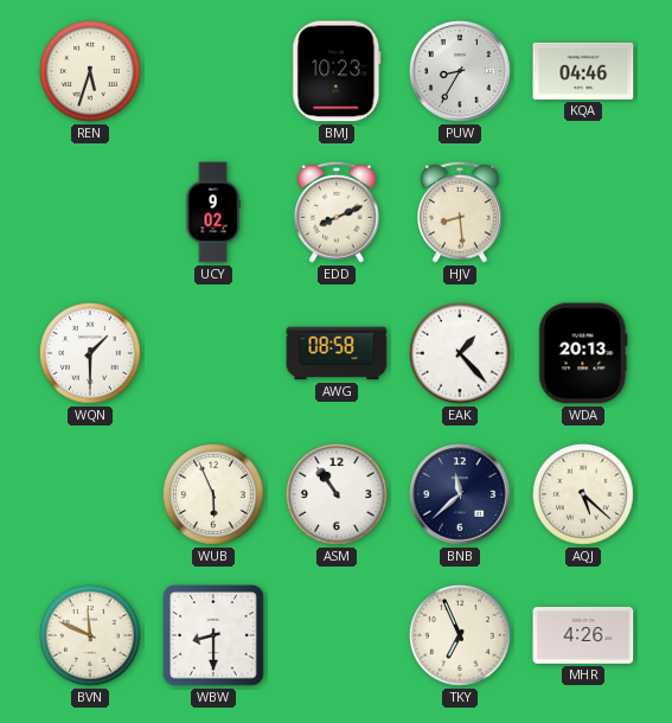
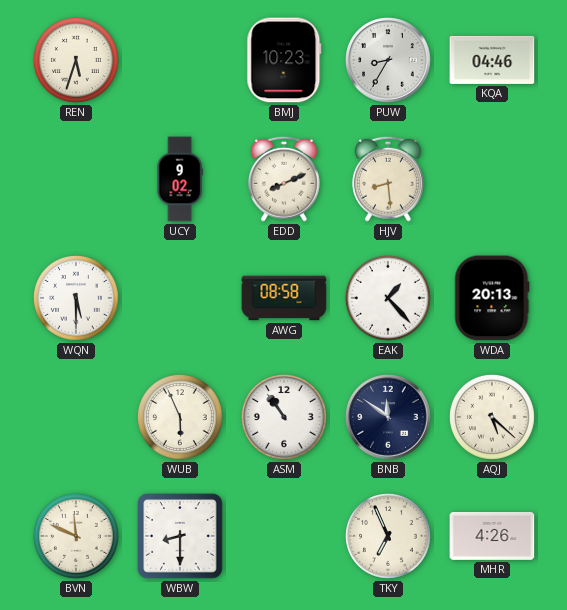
WQN: 1:30 -> 5:30
BNB: 11:38 -> 11:51
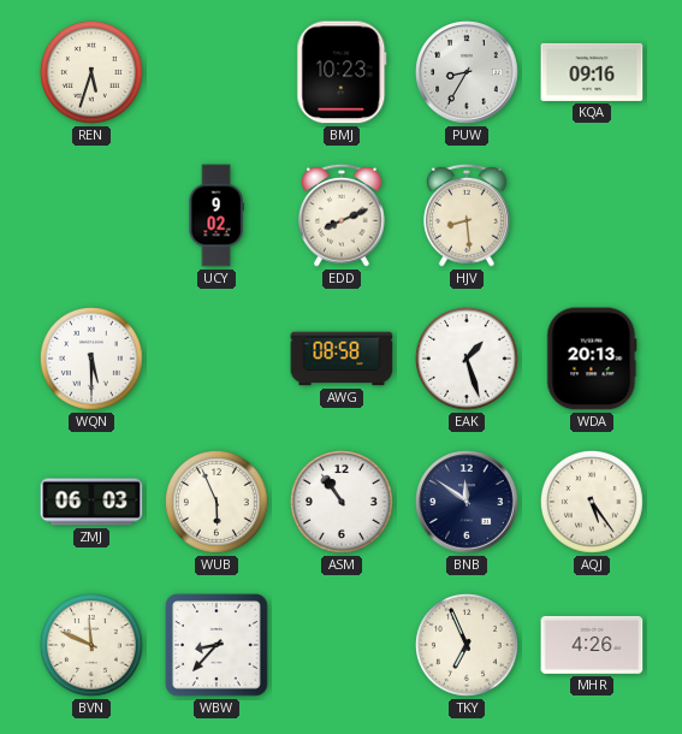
KQA: 04:46 -> 09:16
EAK: 1:23 -> 1:27
ZMJ: none -> 06:03
AQJ: 5:22 -> 5:24
WBW: 8:30 -> 8:37
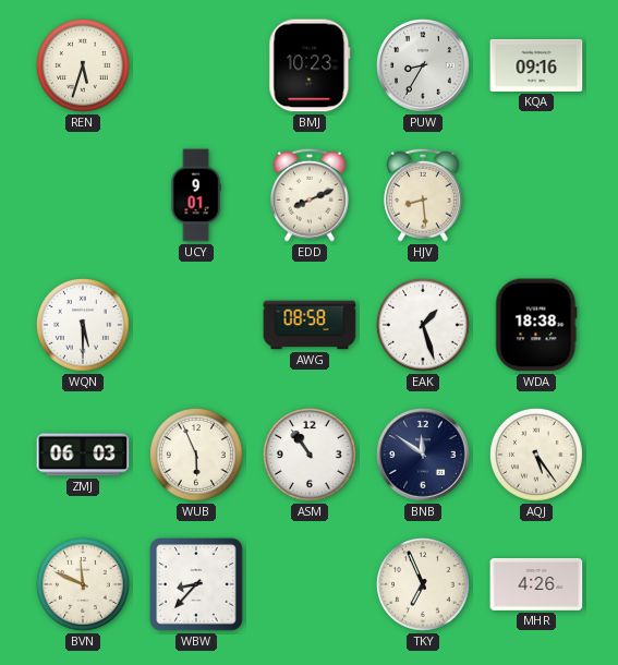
UCY: 9:02 -> 9:01
WDA: 20:13 -> 18:38
